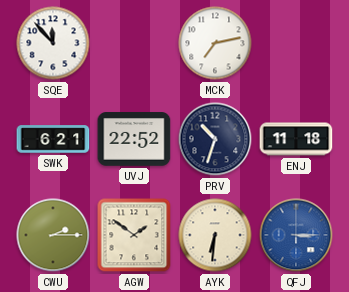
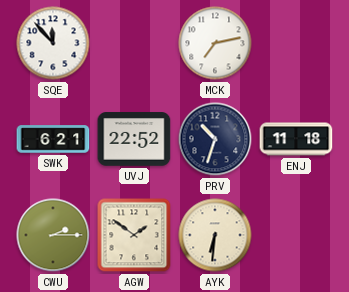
QFJ: 3:15 -> none
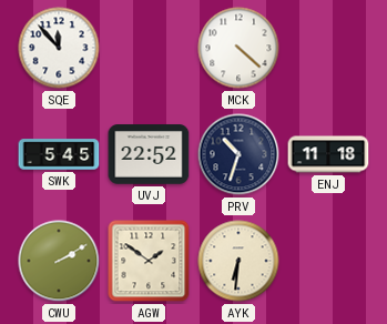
MCK: 7:13 -> 4:22
SWK: 6:21 -> 5:45
CWU: 2:15 -> 2:10
